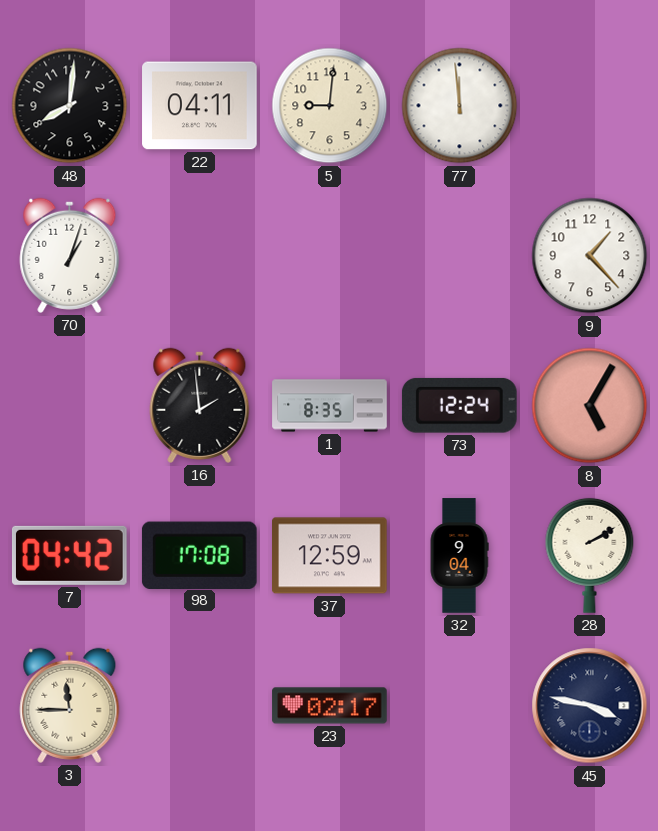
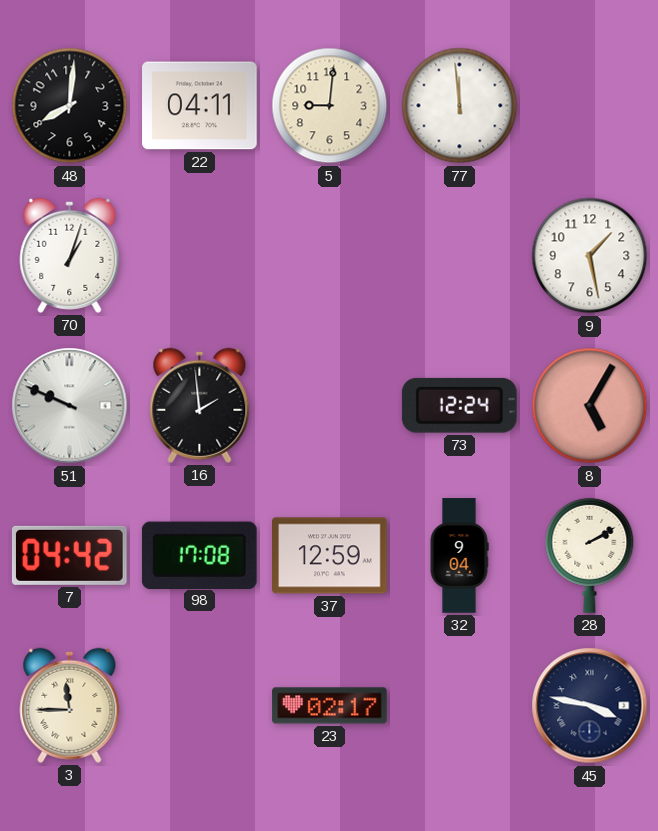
9: 1:23 -> 1:28
51: none -> 9:49
1: 8:35 -> none
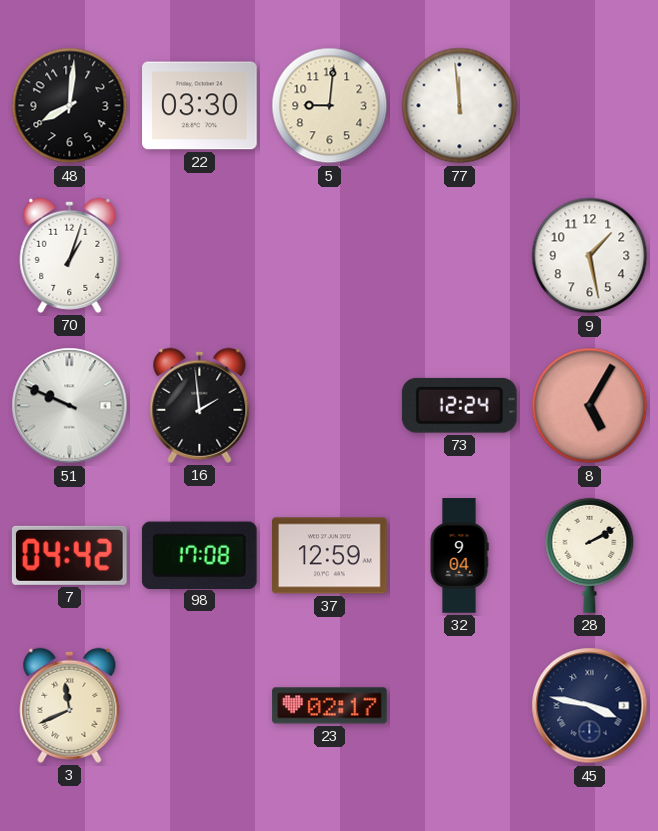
22: 04:11 -> 03:30
3: 11:45 -> 11:41
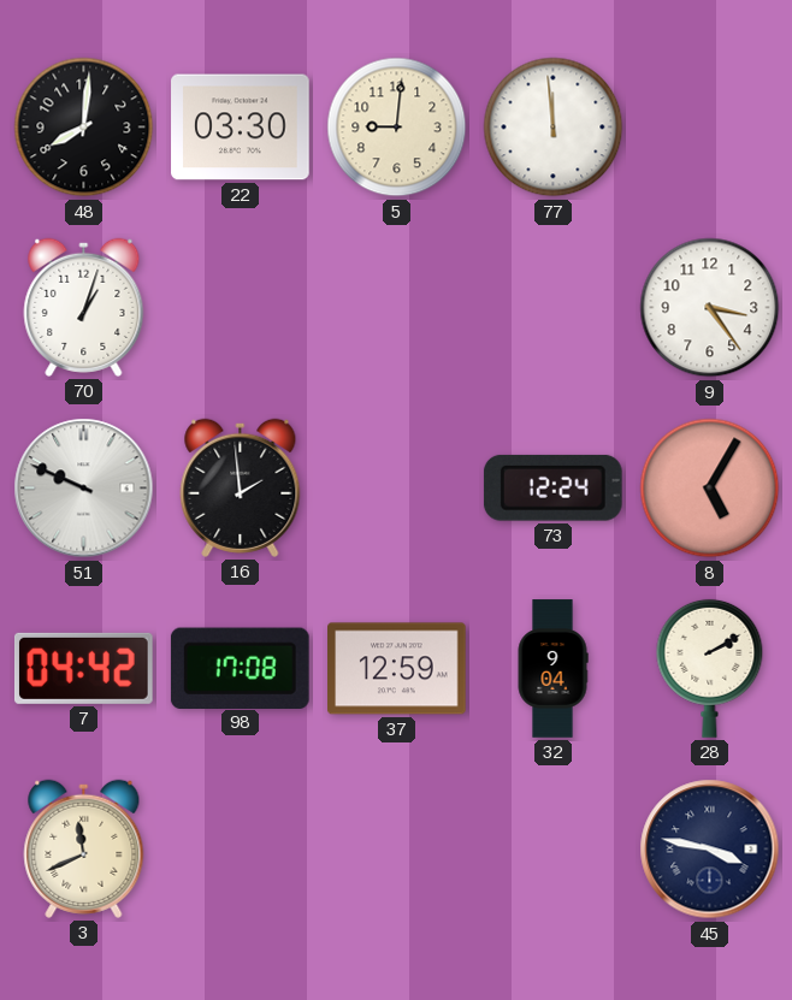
9: 1:28 -> 3:24
23: 02:17 -> none
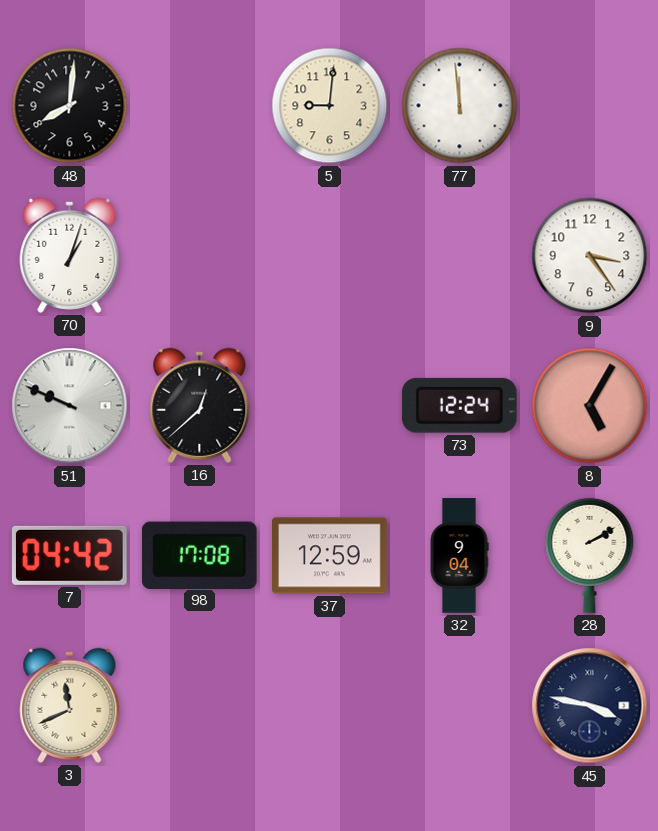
22: 03:30 -> none
16: 1:59 -> 12:38
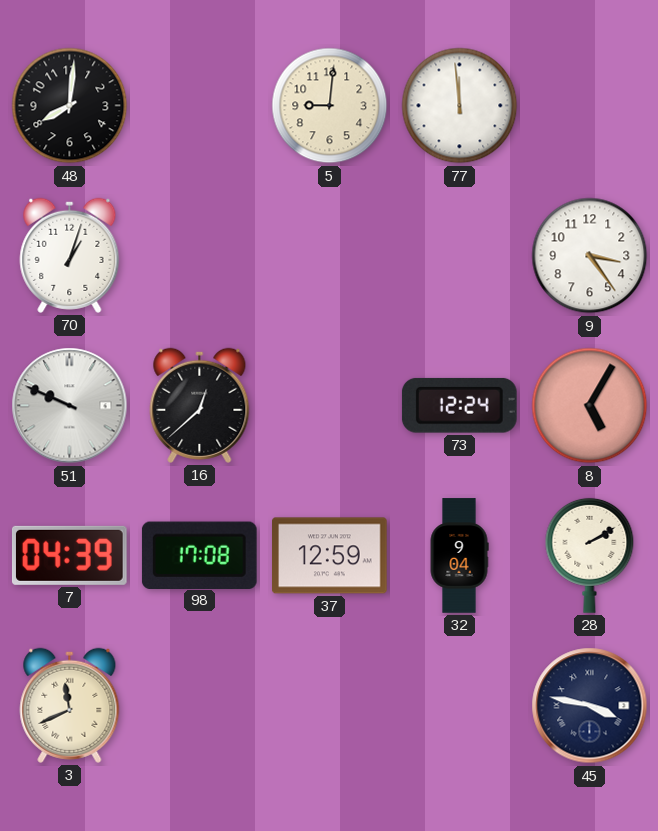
7: 04:42 -> 04:39
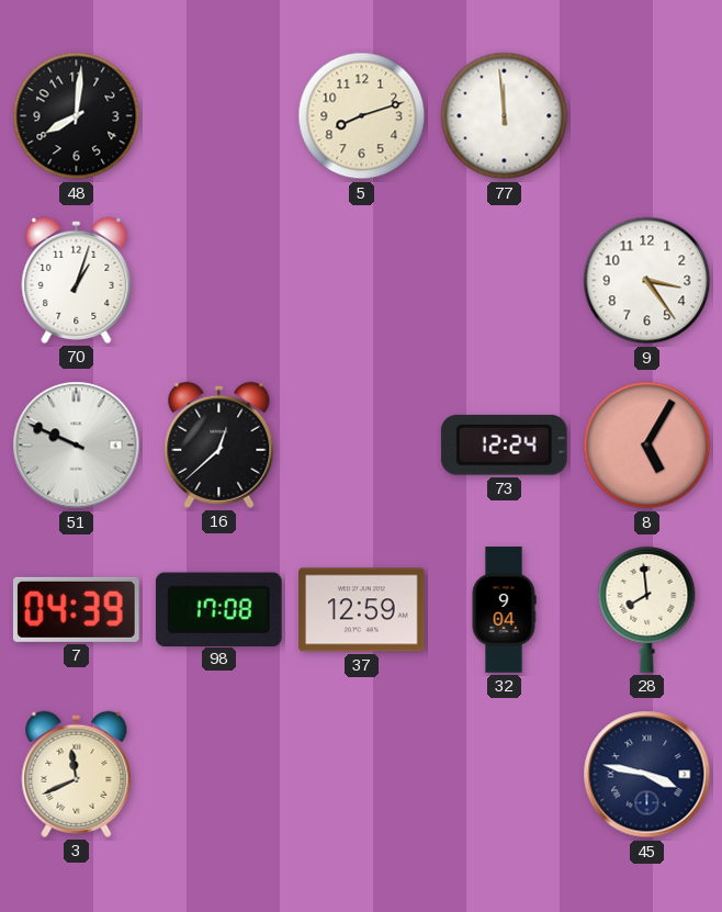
5: 9:01 -> 8:12
28: 2:10 -> 7:59
